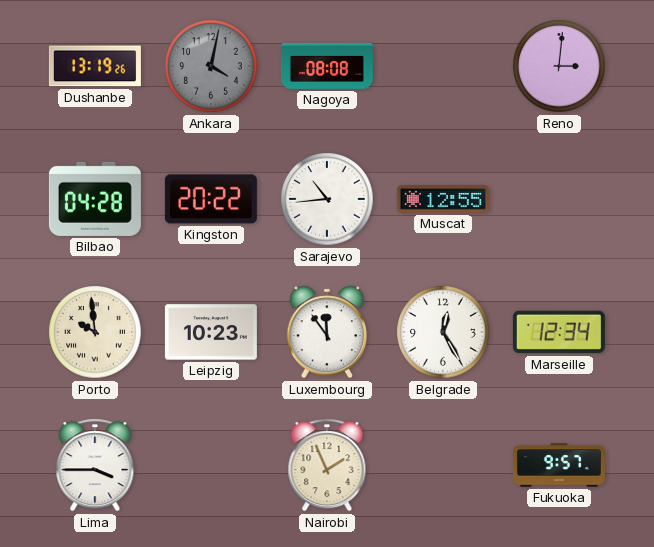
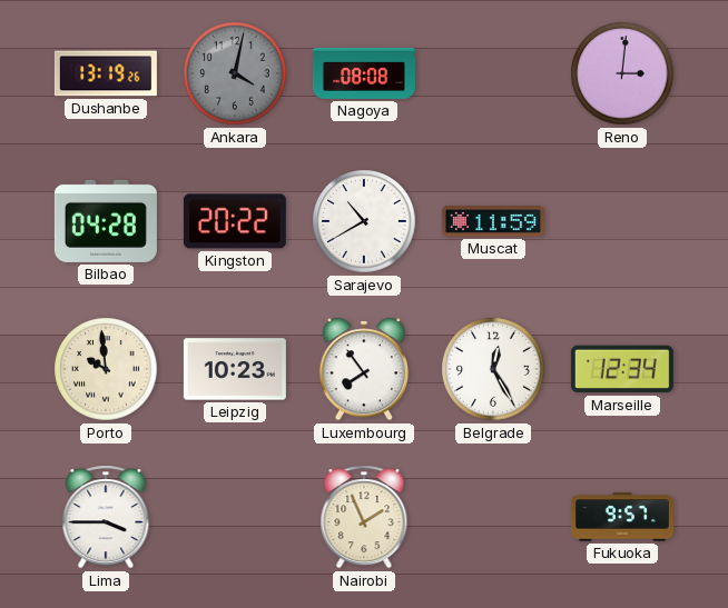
Sarajevo: 10:44 -> 10:40
Muscat: 12:55 -> 11:59
Luxembourg: 11:54 -> 7:54
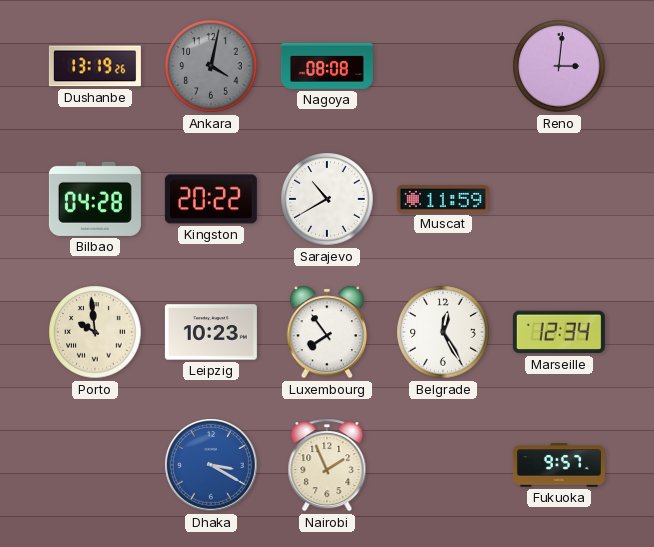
Lima: 3:45 -> none
Dhaka: none -> 3:20
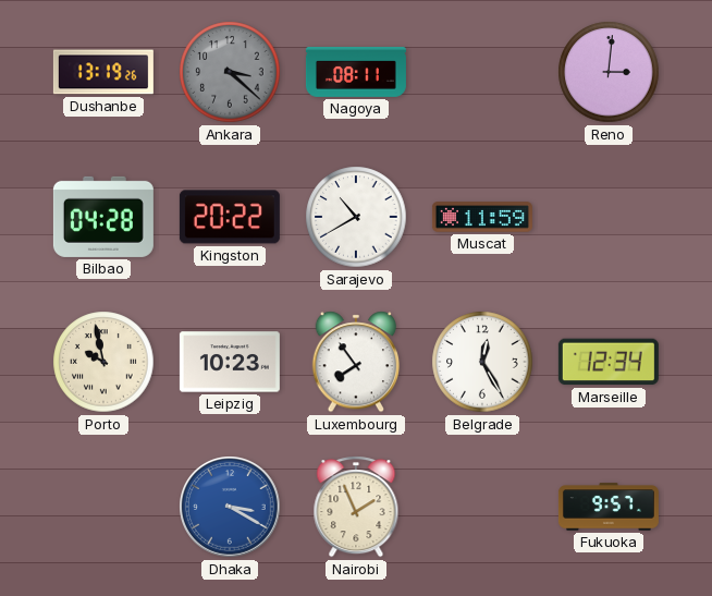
Ankara: 4:02 -> 3:22
Nagoya: 08:08 -> 08:11
Porto: 9:59 -> 9:58
